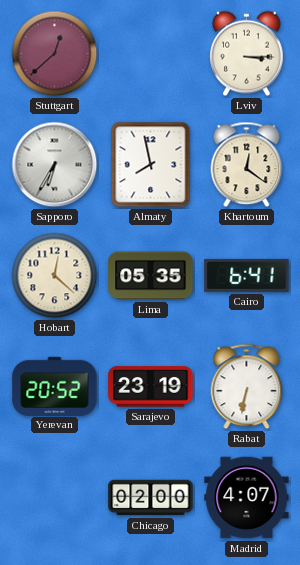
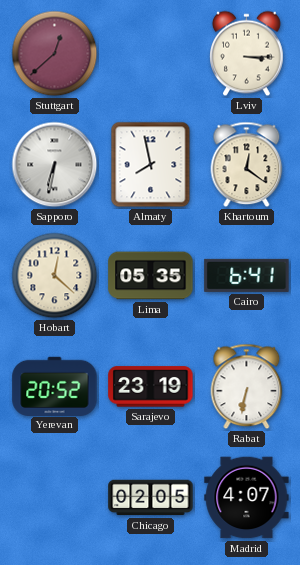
Sapporo: 6:35 -> 6:32
Chicago: 02:00 -> 02:05
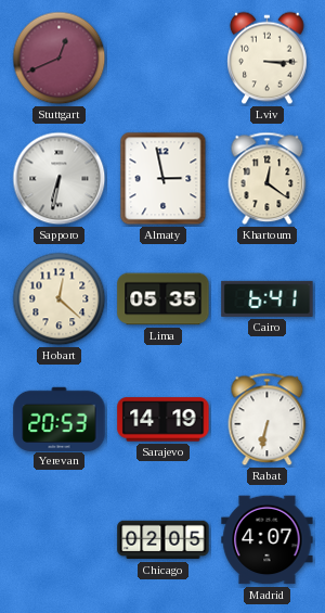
Stuttgart: 12:38 -> 12:41
Almaty: 7:58 -> 2:58
Yerevan: 20:52 -> 20:53
Sarajevo: 23:19 -> 14:19
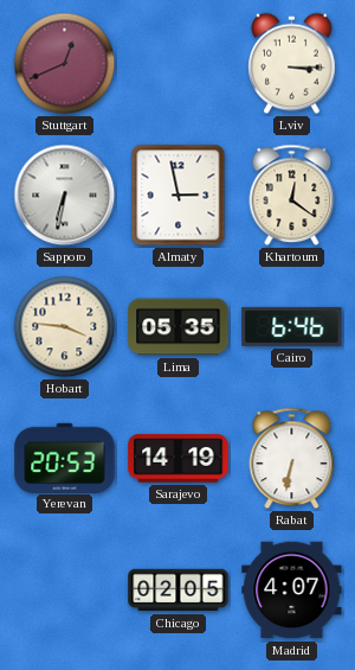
Hobart: 12:22 -> 3:46
Cairo: 6:41 -> 6:46
